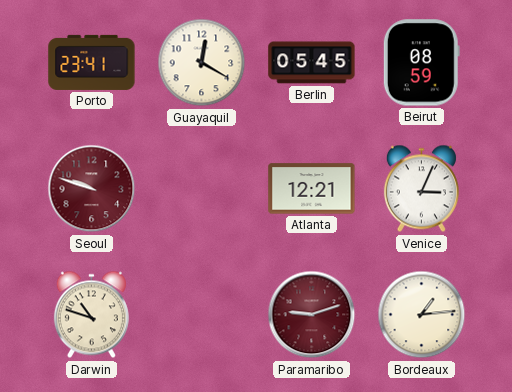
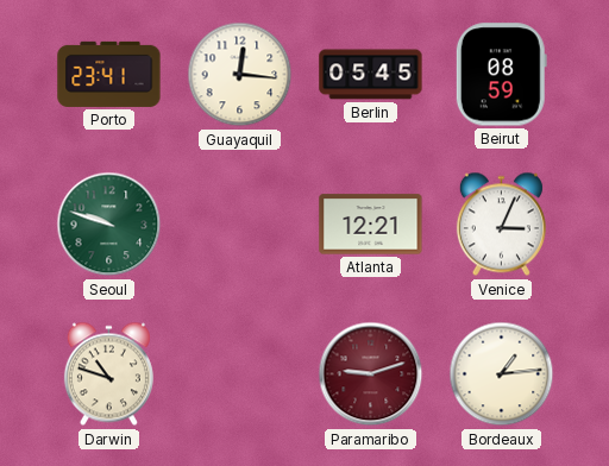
Guayaquil: 12:20 -> 12:16
Seoul dial: burgundy -> green
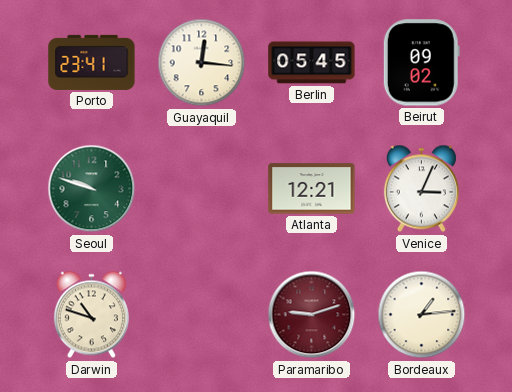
Beirut: 08:59 -> 09:02
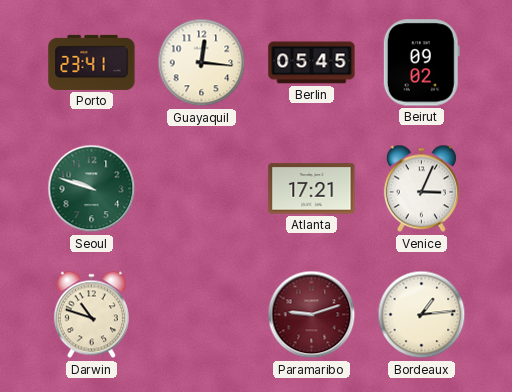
Atlanta: 12:21 -> 17:21
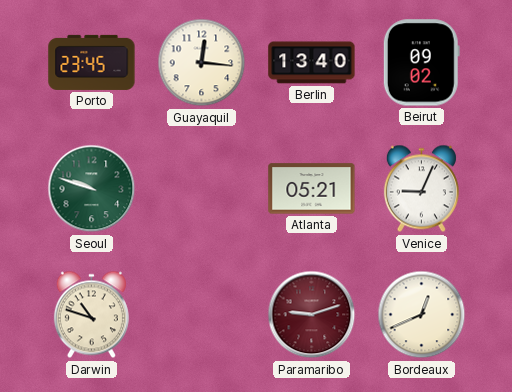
Porto: 23:41 -> 23:45
Berlin: 05:45 -> 13:40
Atlanta: 17:21 -> 05:21
Venice: 3:04 -> 9:04
Bordeaux: 1:14 -> 12:41
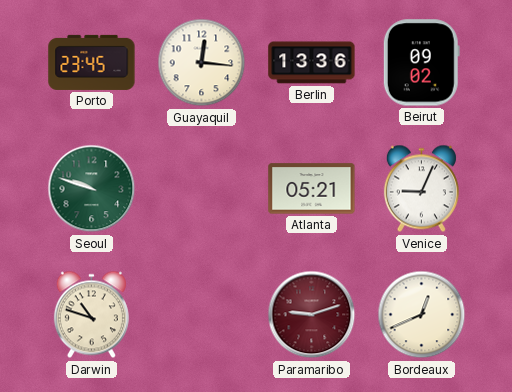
Berlin: 13:40 -> 13:36
